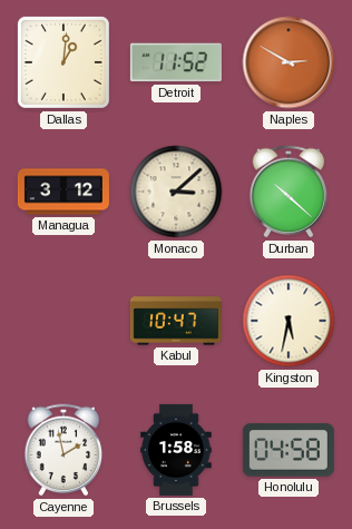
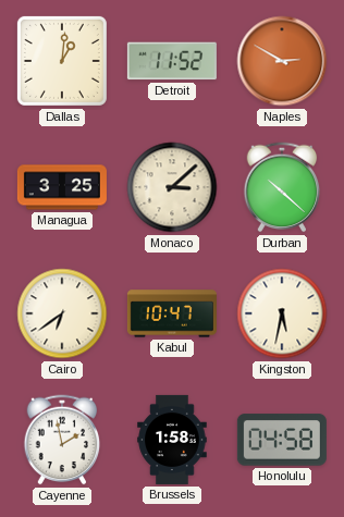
Managua: 3:12 -> 3:25
Cairo: none -> 6:39
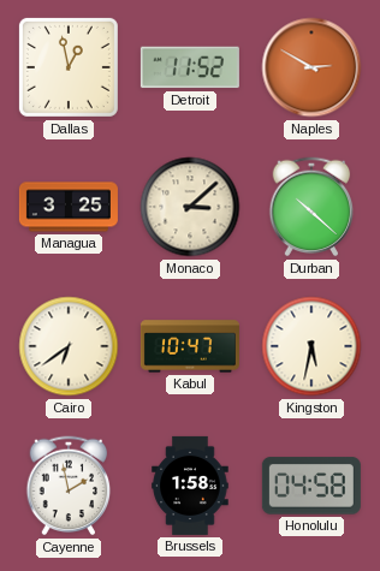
Dallas: 1:01 -> 12:58
